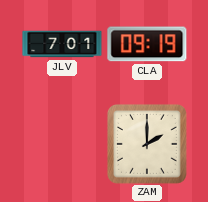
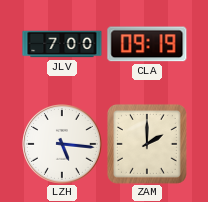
JLV: 7:01 -> 7:00
LZH: none -> 5:16
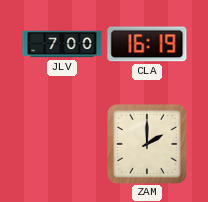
CLA: 09:19 -> 16:19
LZH: 5:16 -> none
